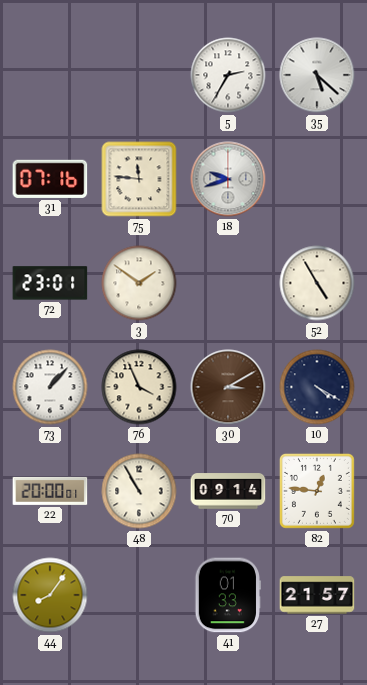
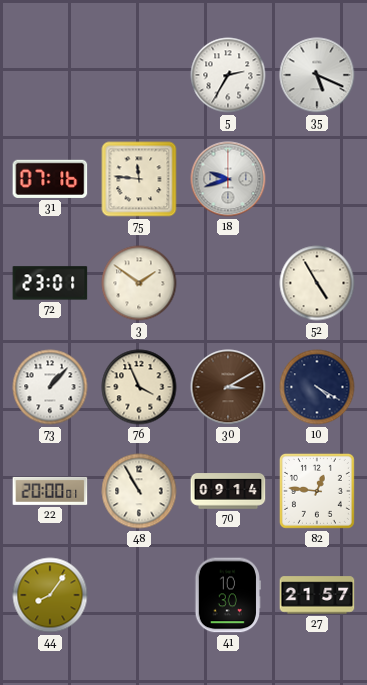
35: 5:22 -> 5:19
41: 01:33 -> 10:30
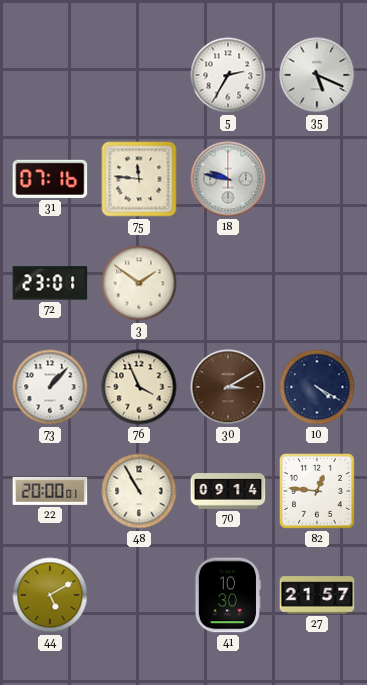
18: 9:42 -> 9:47
52: 4:55 -> none
44: 8:06 -> 5:10
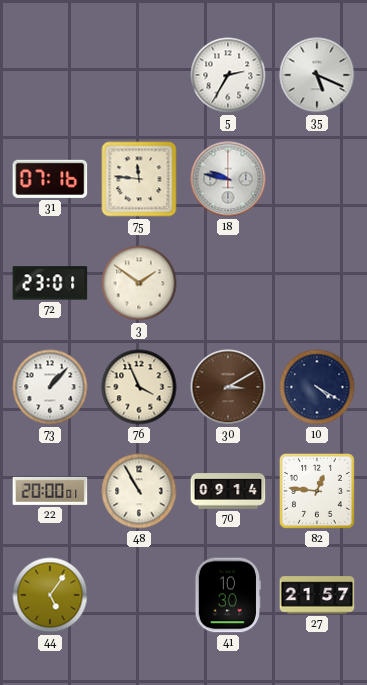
44: 5:10 -> 5:06
